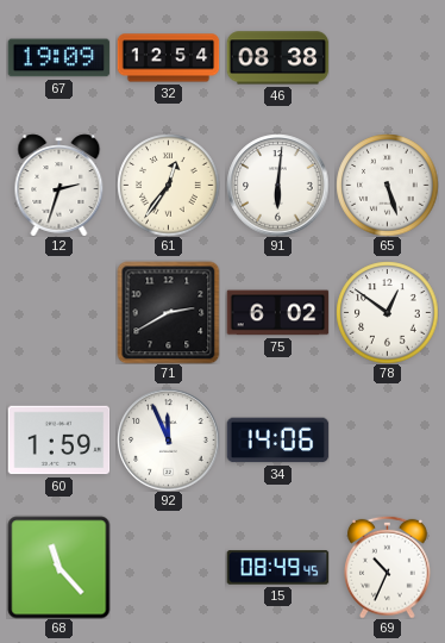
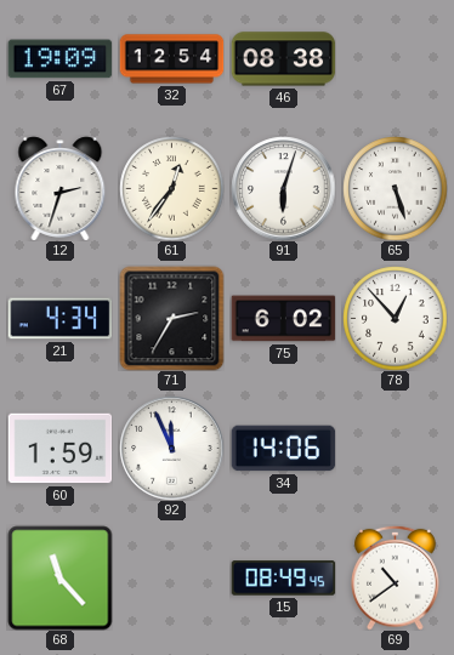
91: 6:01 -> 6:03
21: none -> 4:34
71: 2:40 -> 2:35
78: 12:51 -> 12:53
69: 10:34 -> 10:39
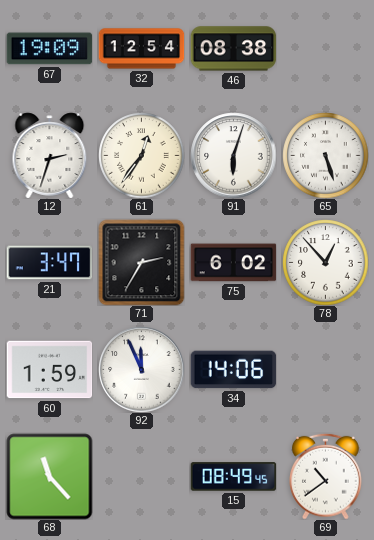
21: 4:34 -> 3:47
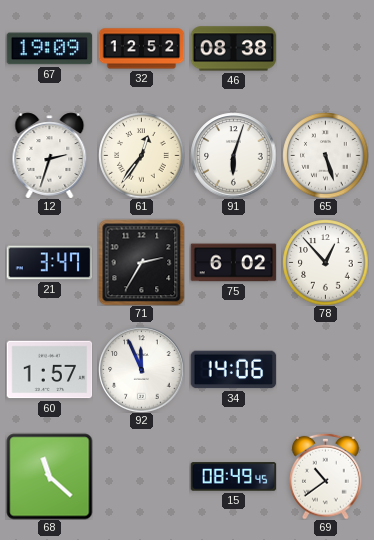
32: 12:54 -> 12:52
60: 1:59 -> 1:57
68: 11:23 -> 11:22
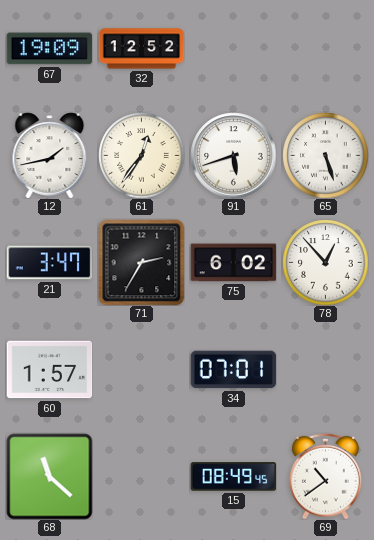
46: 08:38 -> none
12: 2:33 -> 1:43
91: 6:03 -> 5:42
92: 11:56 -> none
34: 14:06 -> 07:01
